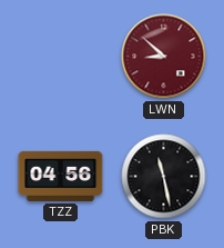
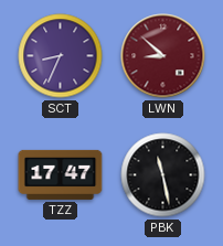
SCT: none -> 8:34
TZZ: 04:56 -> 17:47
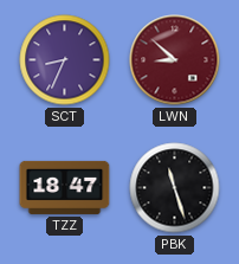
TZZ: 17:47 -> 18:47
PBK: 11:28 -> 11:27
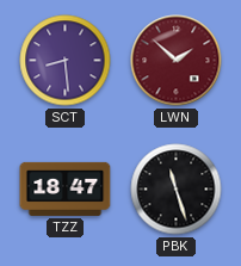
SCT: 8:34 -> 8:29
LWN: 8:52 -> 1:52
